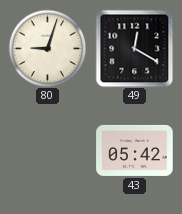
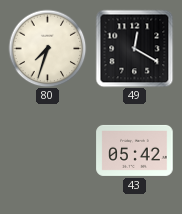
80: 9:03 -> 7:33
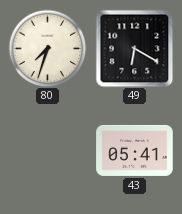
49: 12:20 -> 6:20
43: 05:42 -> 05:41
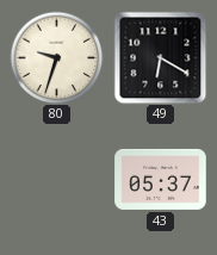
80: 7:33 -> 9:33
43: 05:41 -> 05:37
